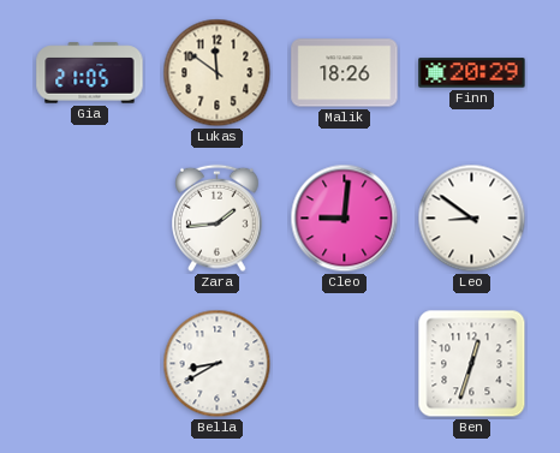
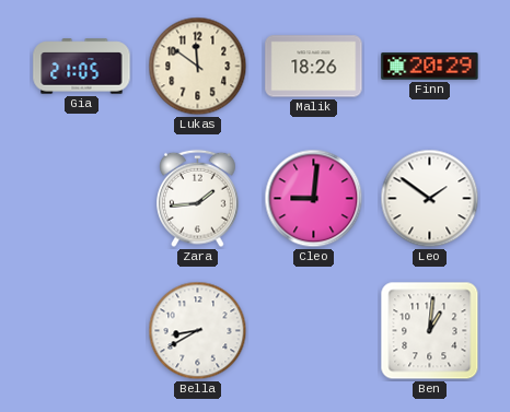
Leo: 8:51 -> 1:51
Ben: 12:33 -> 1:01
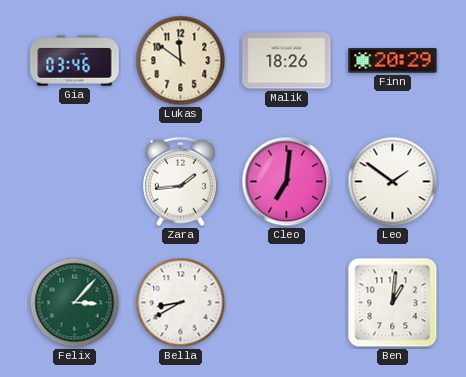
Gia: 21:05 -> 03:46
Cleo: 9:01 -> 7:01
Felix: none -> 3:07
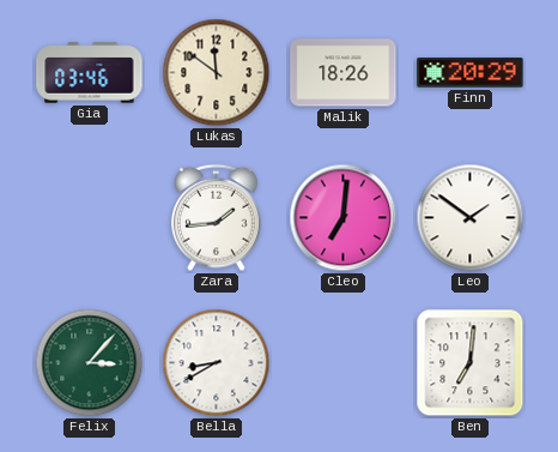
Ben: 1:01 -> 7:01
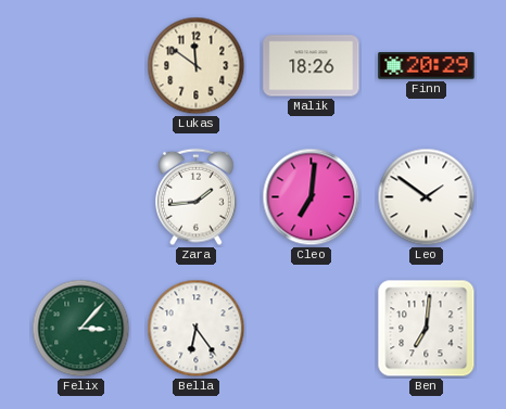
Gia: 03:46 -> none
Bella: 8:40 -> 6:24
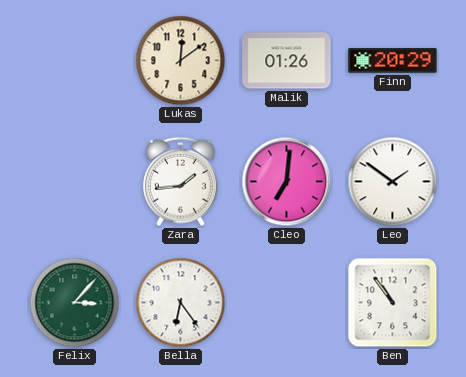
Lukas: 11:51 -> 12:09
Malik: 18:26 -> 01:26
Ben: 7:01 -> 10:54
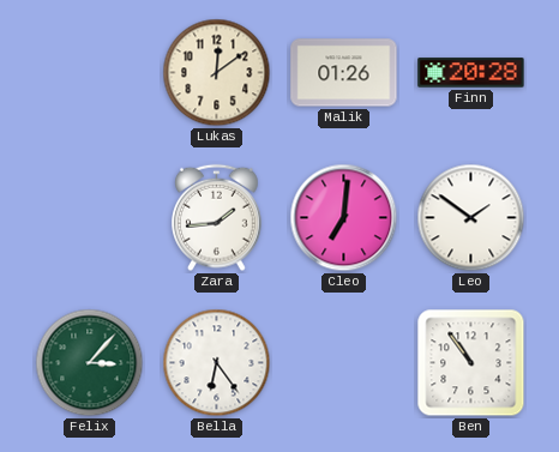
Finn: 20:29 -> 20:28
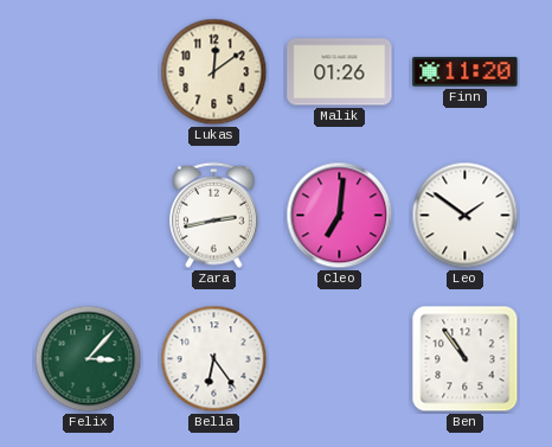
Finn: 20:28 -> 11:20
Zara: 1:44 -> 2:43
